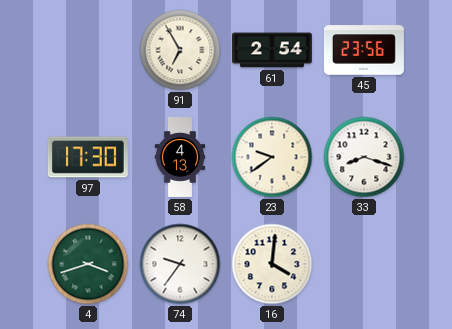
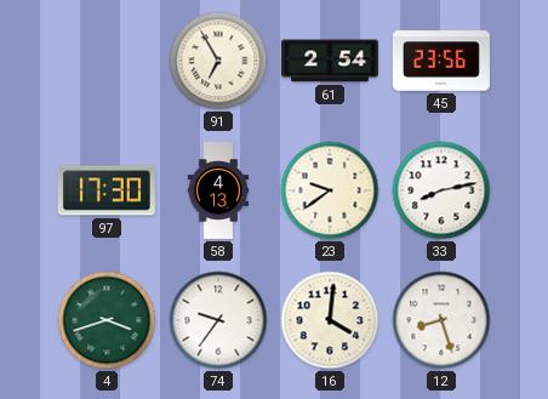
33: 8:18 -> 8:13
12: none -> 8:27
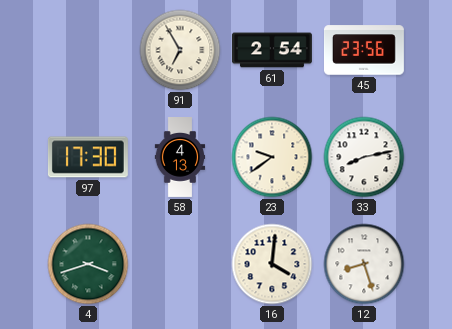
74: 9:36 -> none
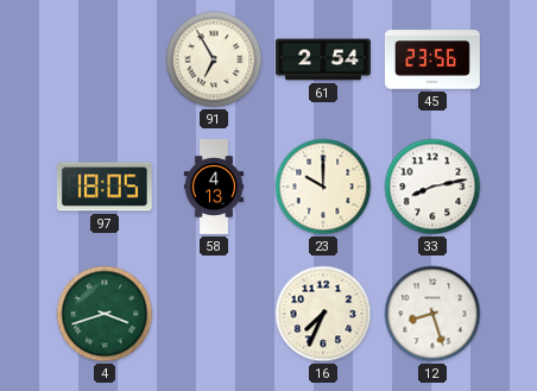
97: 17:30 -> 18:05
23: 9:39 -> 10:00
16: 4:01 -> 7:34
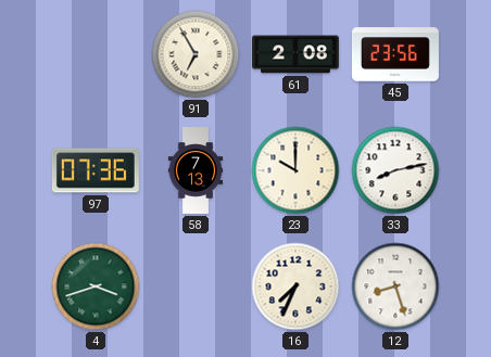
61: 2:54 -> 2:08
97: 18:05 -> 07:36
58: 4:13 -> 7:13
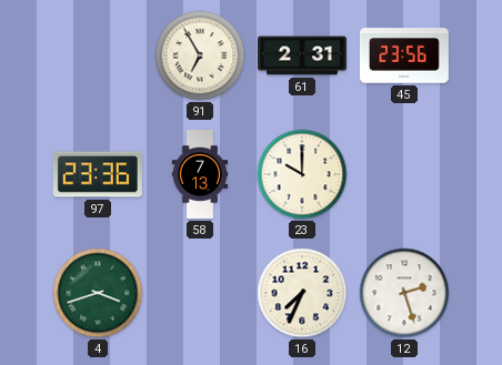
61: 2:08 -> 2:31
97: 07:36 -> 23:36
33: 8:13 -> none
12: 8:27 -> 2:27
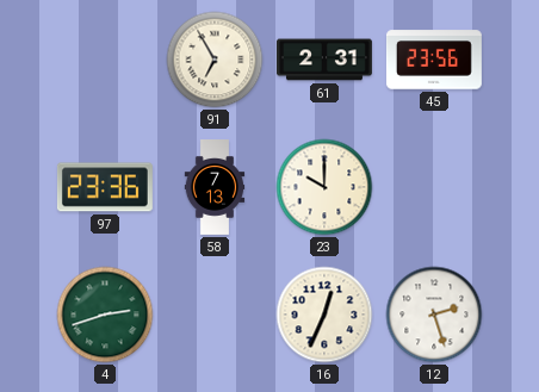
4: 3:42 -> 2:42
16: 7:34 -> 12:34
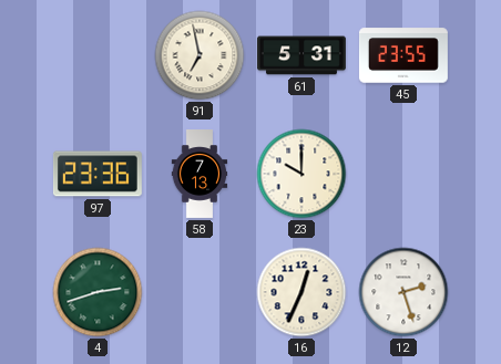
91: 6:55 -> 6:58
61: 2:31 -> 5:31
45: 23:56 -> 23:55
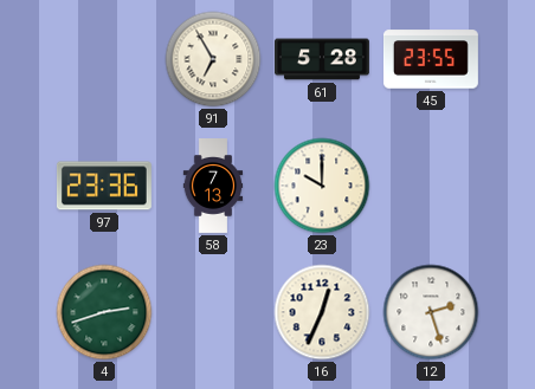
91: 6:58 -> 6:55
61: 5:31 -> 5:28
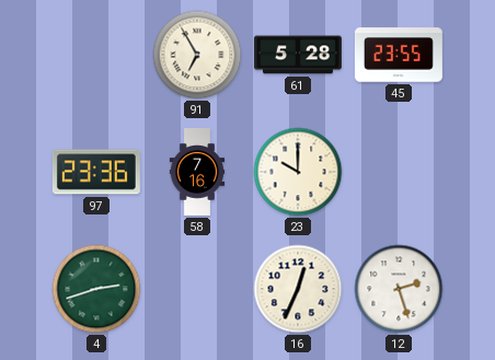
58: 7:13 -> 7:16
